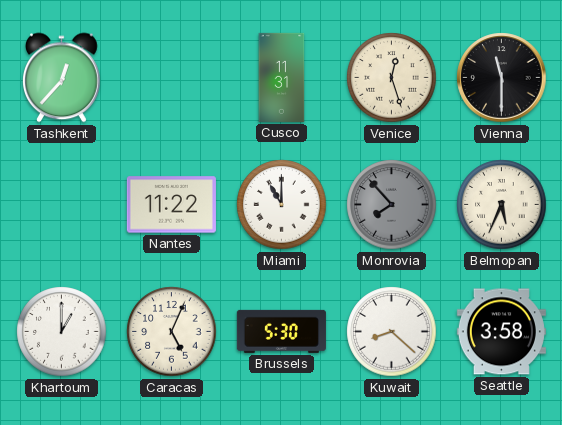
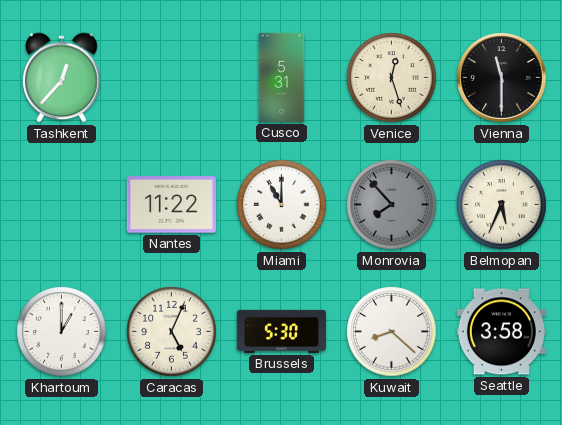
Cusco: 11:31 -> 5:31
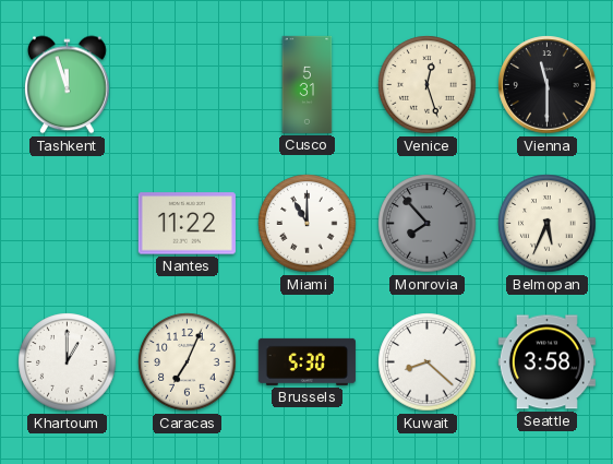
Tashkent: 12:37 -> 11:57
Caracas: 5:04 -> 7:04
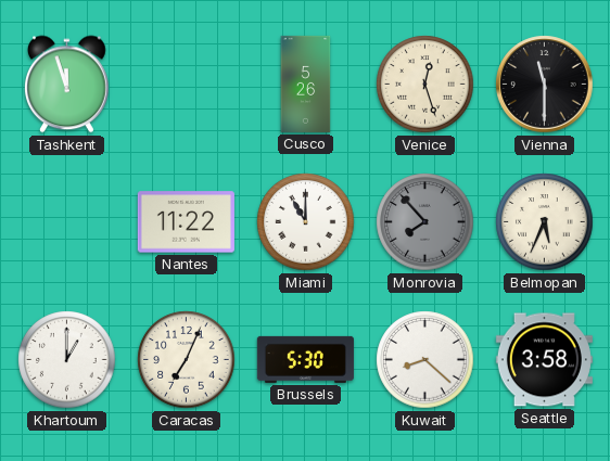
Cusco: 5:31 -> 5:26
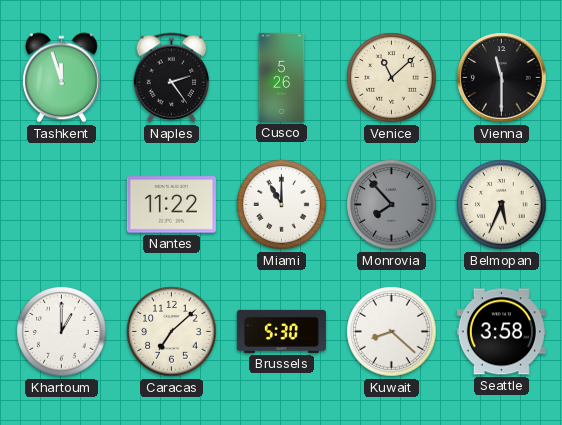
Naples: none -> 2:24
Venice: 12:27 -> 11:08
Caracas: 7:04 -> 7:08
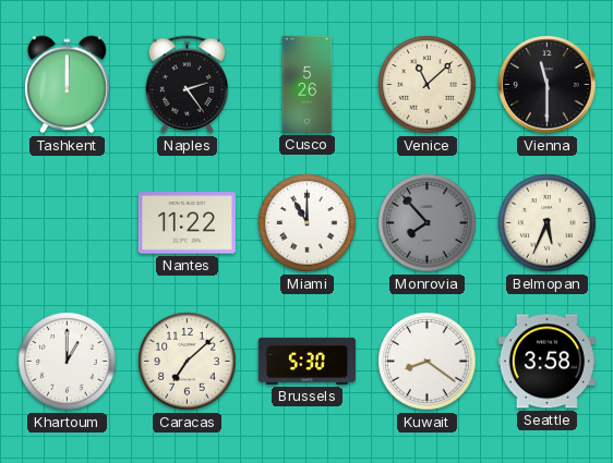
Tashkent: 11:57 -> 12:00
Kuwait: 8:22 -> 8:21
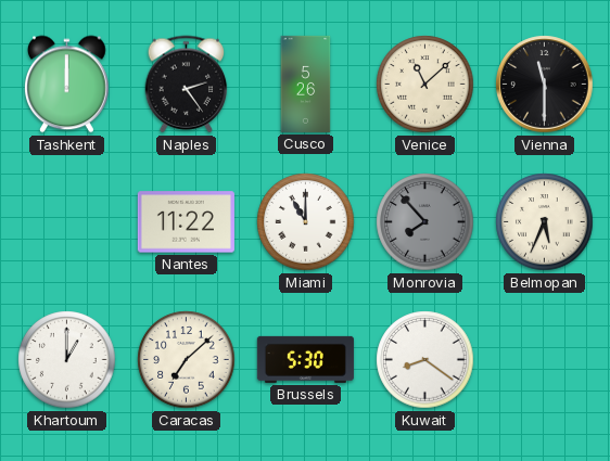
Seattle: 3:58 -> none
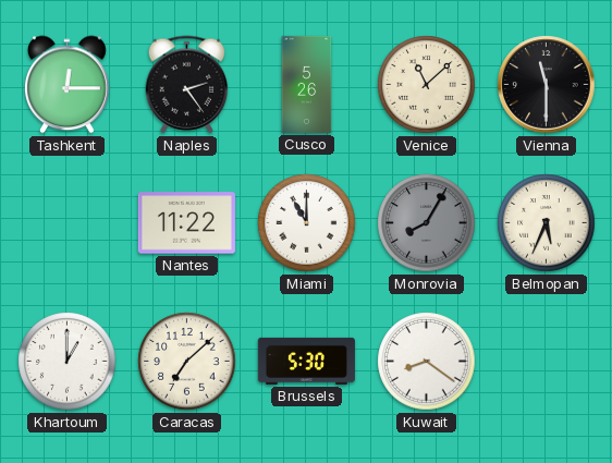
Tashkent: 12:00 -> 12:15
Monrovia: 7:53 -> 8:05
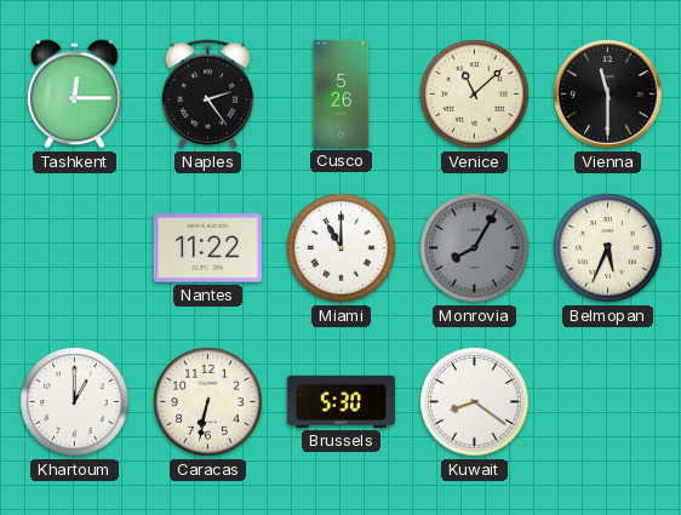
Caracas: 7:08 -> 6:32
